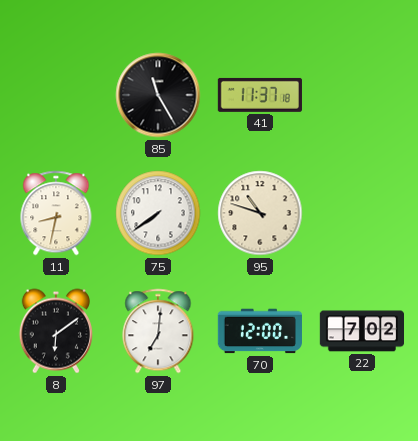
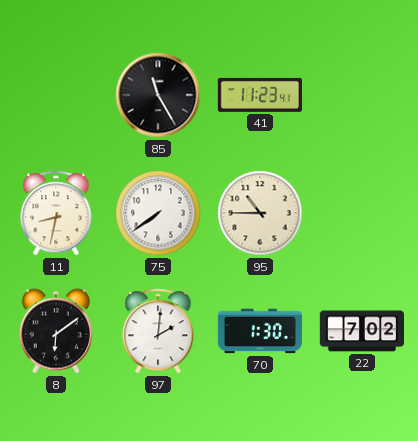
41: 11:37 -> 11:23
95: 10:48 -> 10:45
97: 7:01 -> 2:01
70: 12:00 -> 1:30
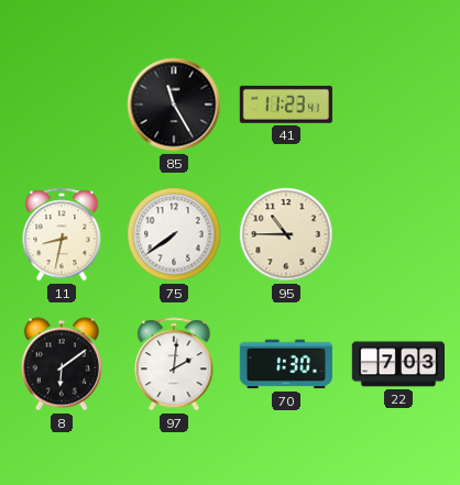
22: 7:02 -> 7:03
